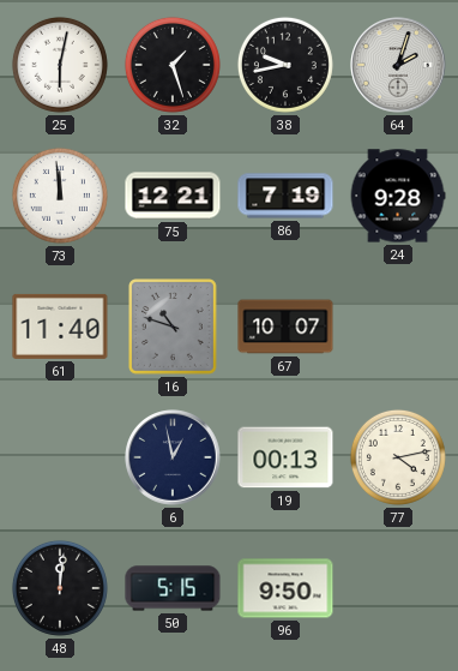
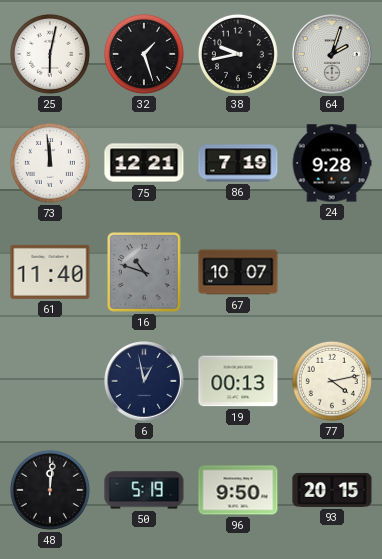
50: 5:15 -> 5:19
93: none -> 20:15
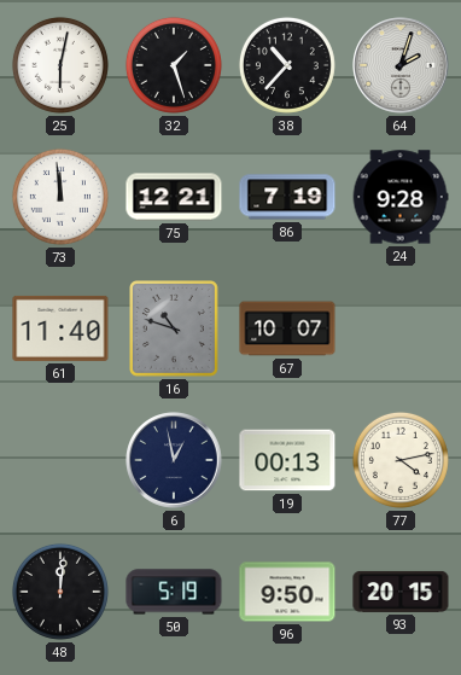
38: 9:43 -> 10:37
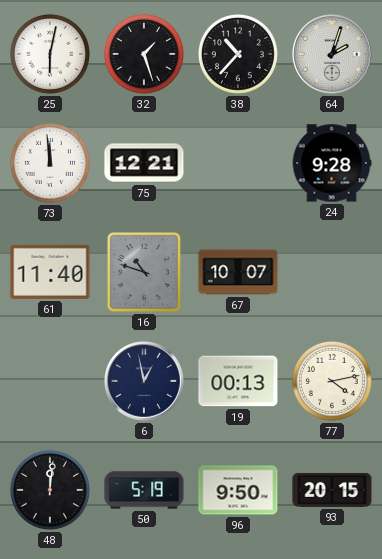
86: 7:19 -> none
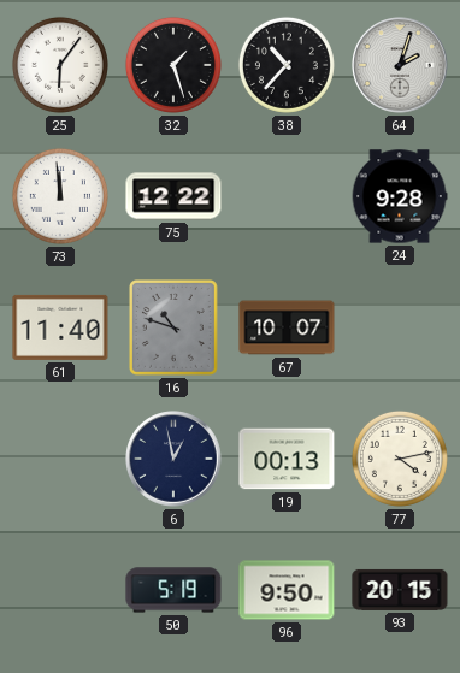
25: 6:02 -> 6:06
75: 12:21 -> 12:22
48: 12:01 -> none
